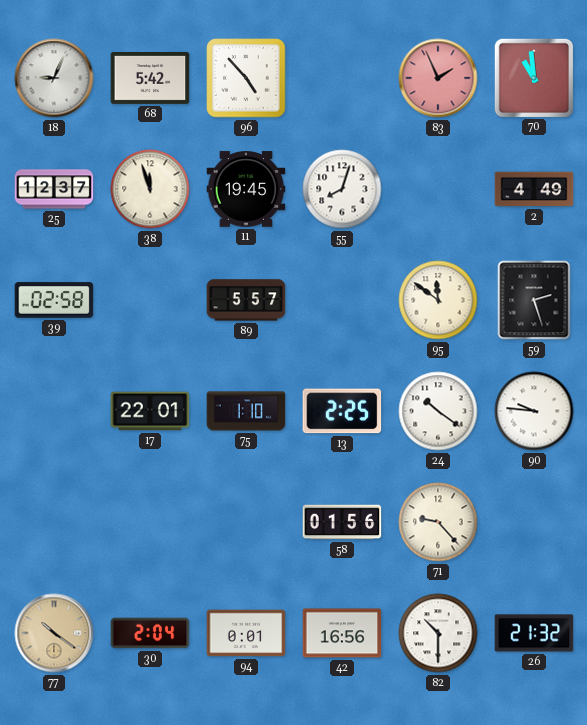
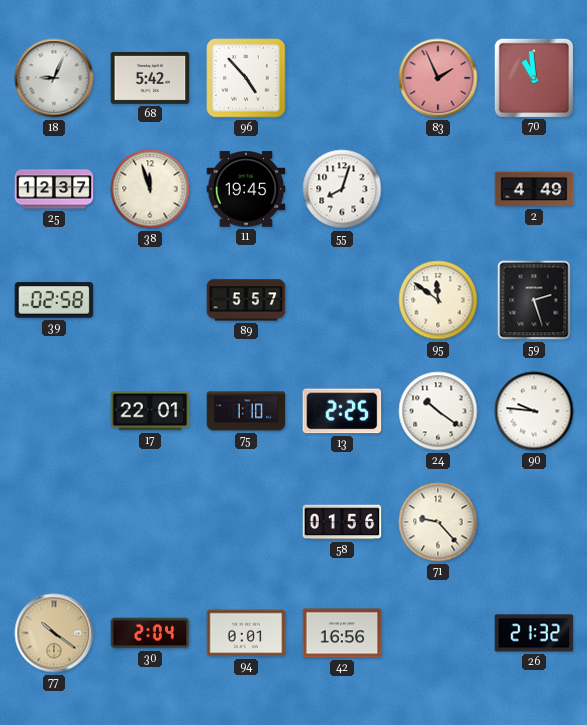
82: 10:30 -> none
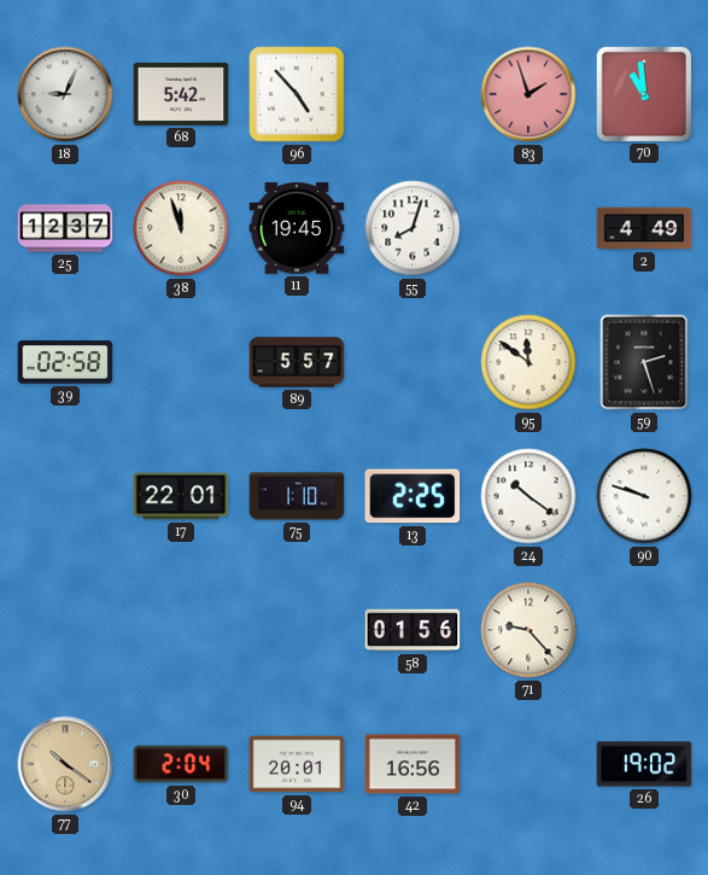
83: 1:56 -> 1:57
90: 9:46 -> 9:48
94: 0:01 -> 20:01
26: 21:32 -> 19:02
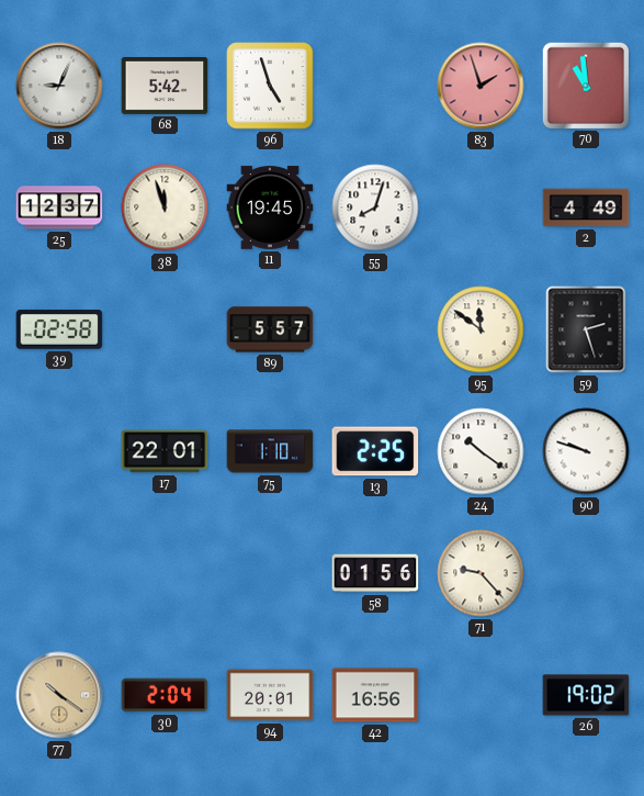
96: 4:53 -> 4:57
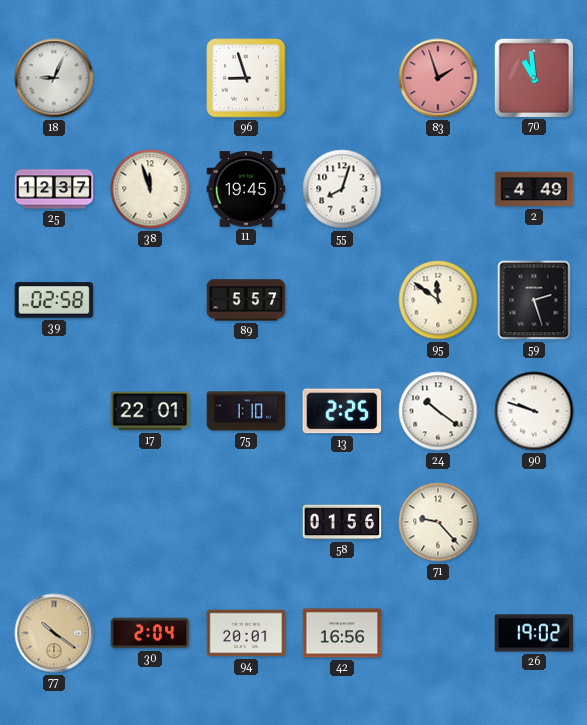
68: 5:42 -> none
96: 4:57 -> 8:57
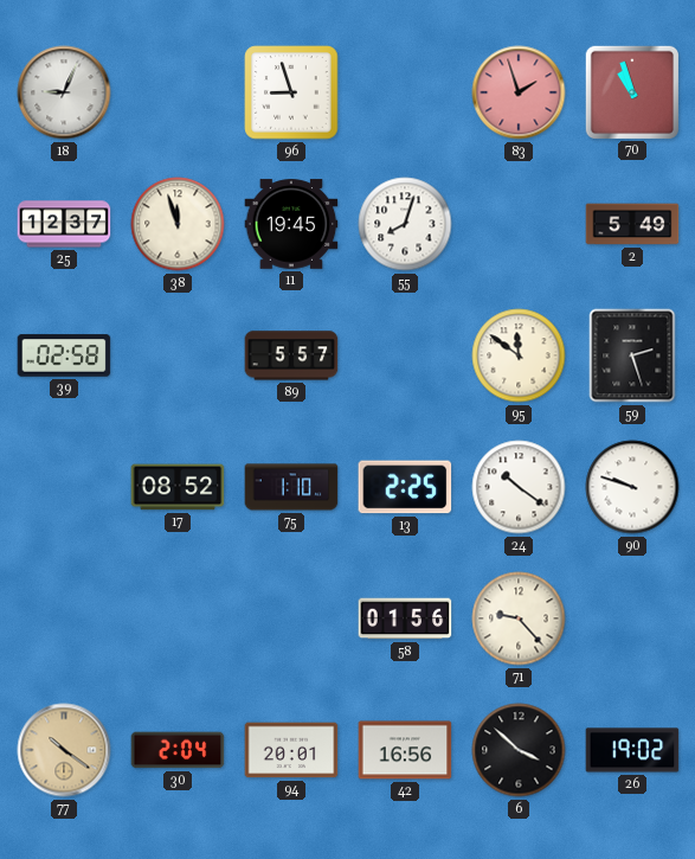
70: 10:59 -> 10:57
2: 4:49 -> 5:49
17: 22:01 -> 08:52
6: none -> 3:52
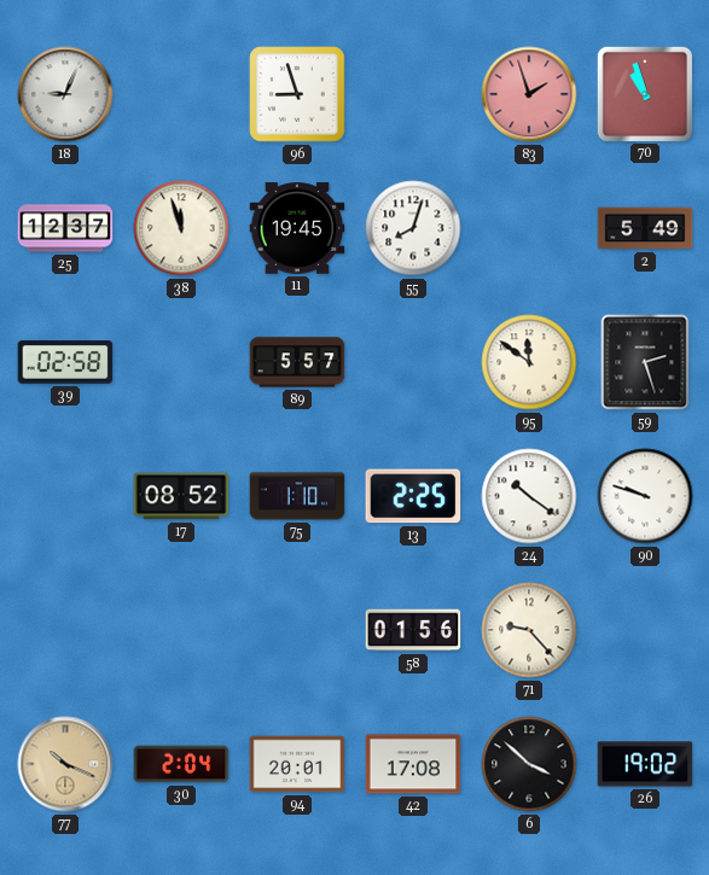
77: 10:21 -> 10:19
42: 16:56 -> 17:08
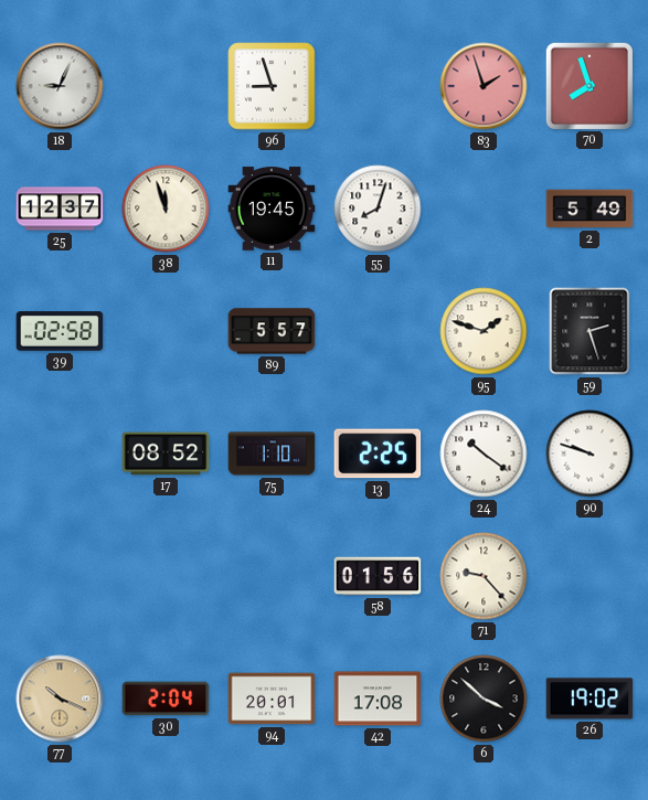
70: 10:57 -> 7:57
95: 11:51 -> 1:48
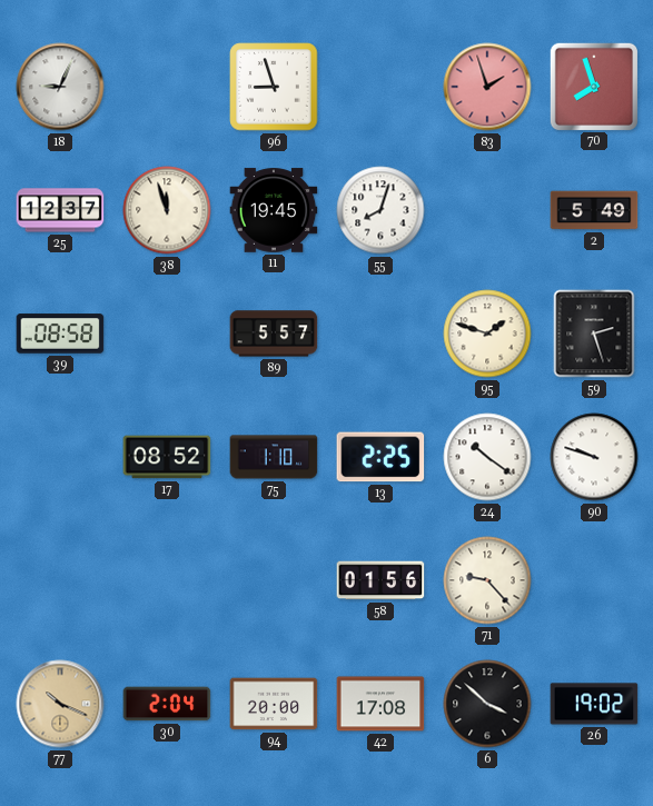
39: 02:58 -> 08:58
94: 20:01 -> 20:00
